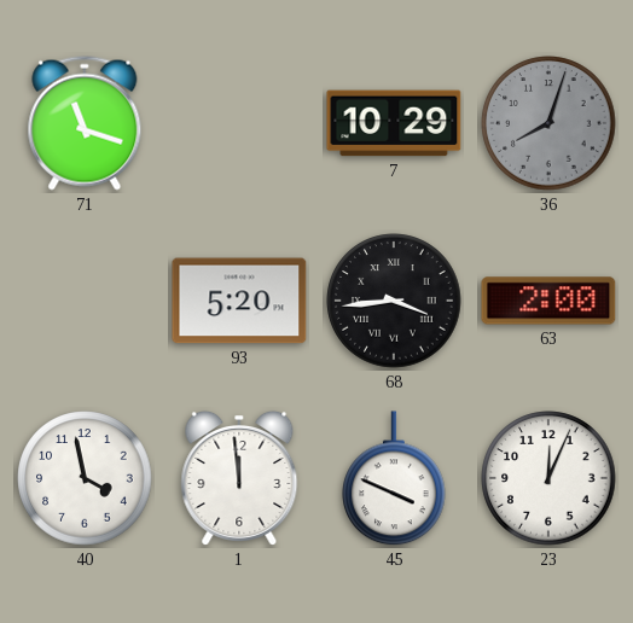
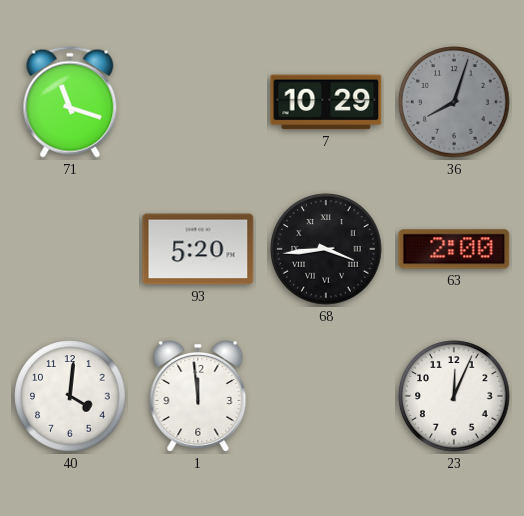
40: 3:58 -> 4:01
45: 3:49 -> none
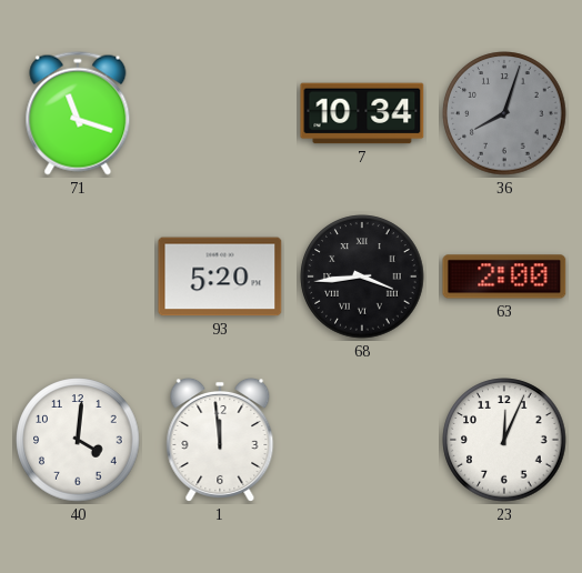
7: 10:29 -> 10:34
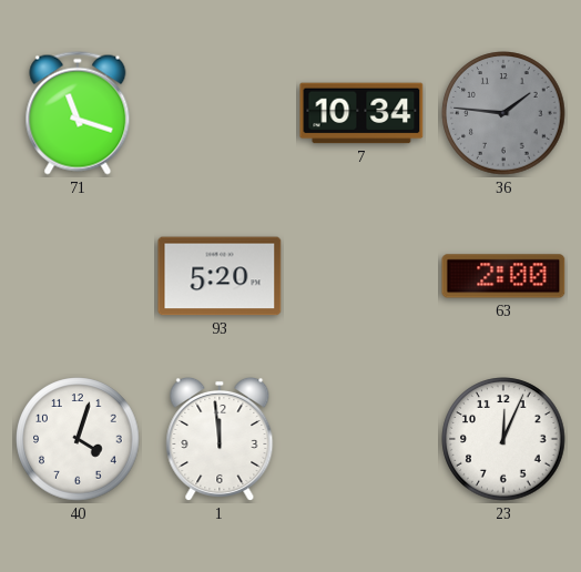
36: 8:03 -> 1:46
68: 3:44 -> none
40: 4:01 -> 4:03
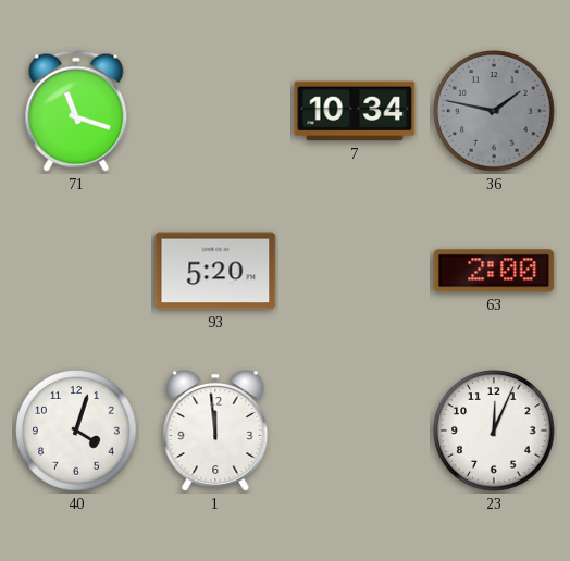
36: 1:46 -> 1:47
